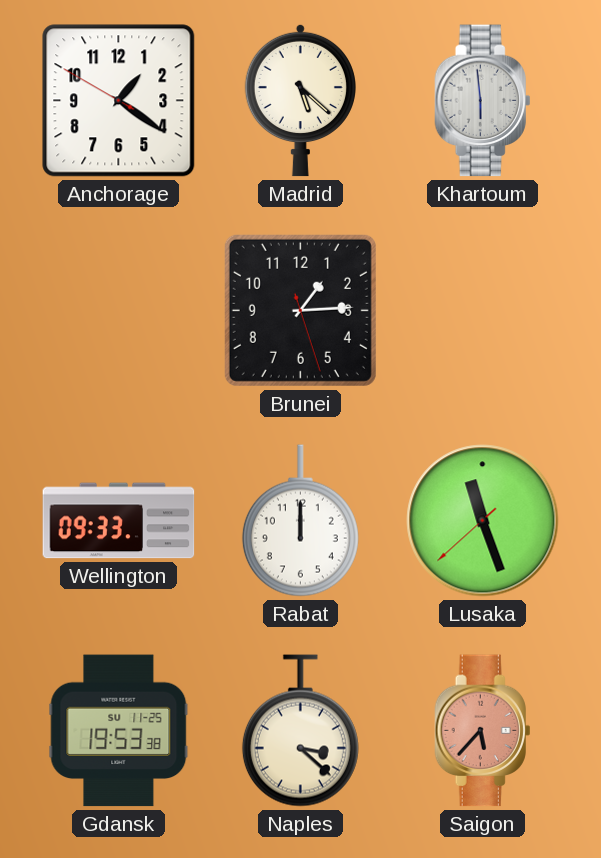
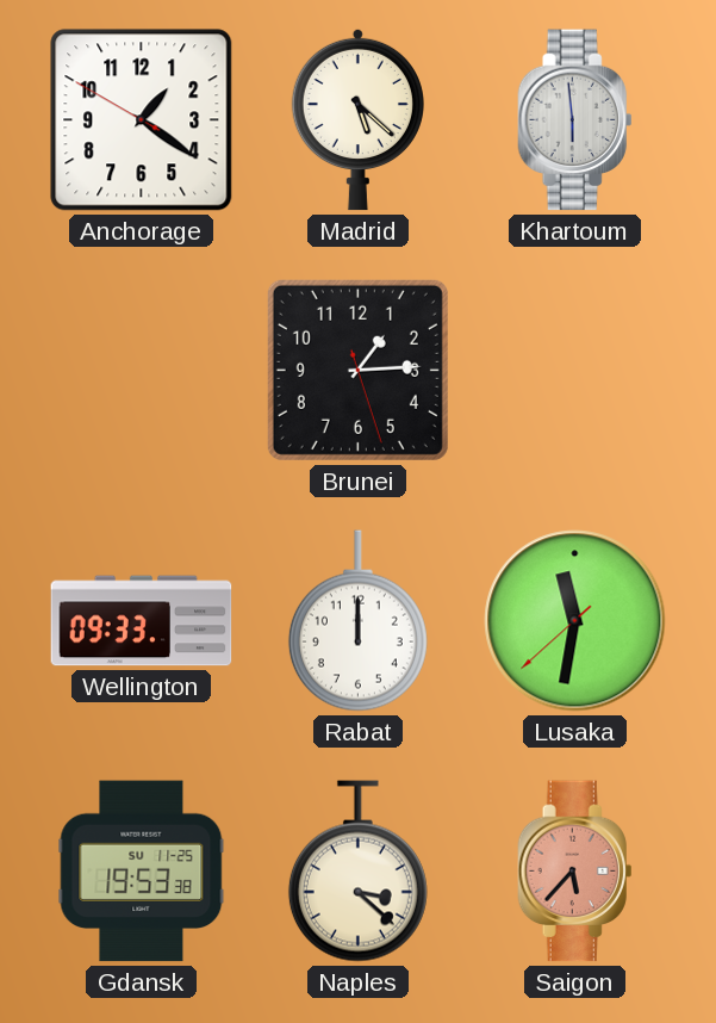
Lusaka: 11:26 -> 11:31
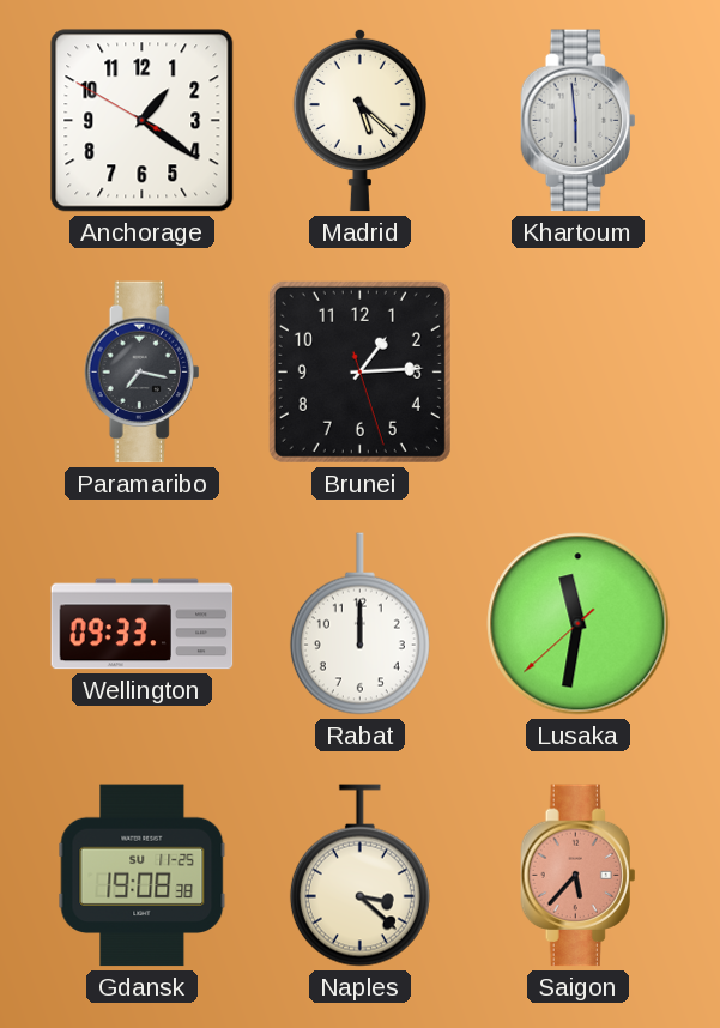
Paramaribo: none -> 7:17
Gdansk: 19:53 -> 19:08
